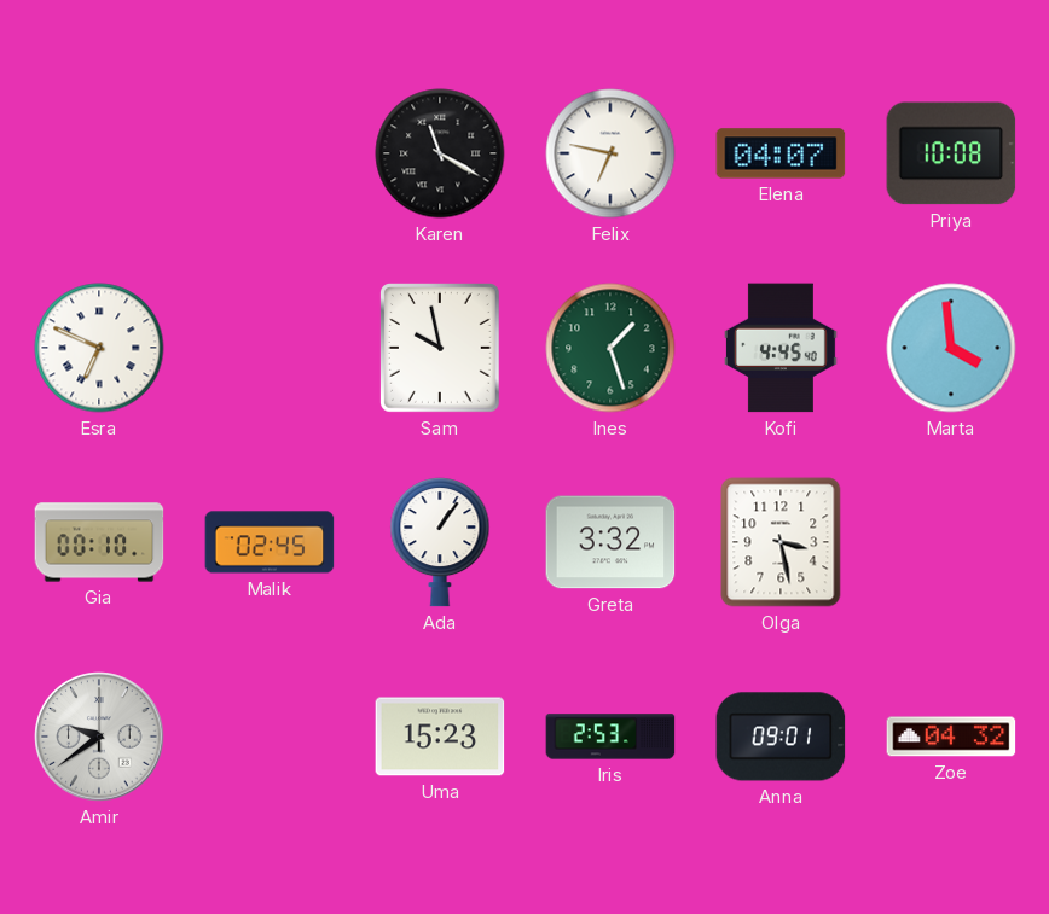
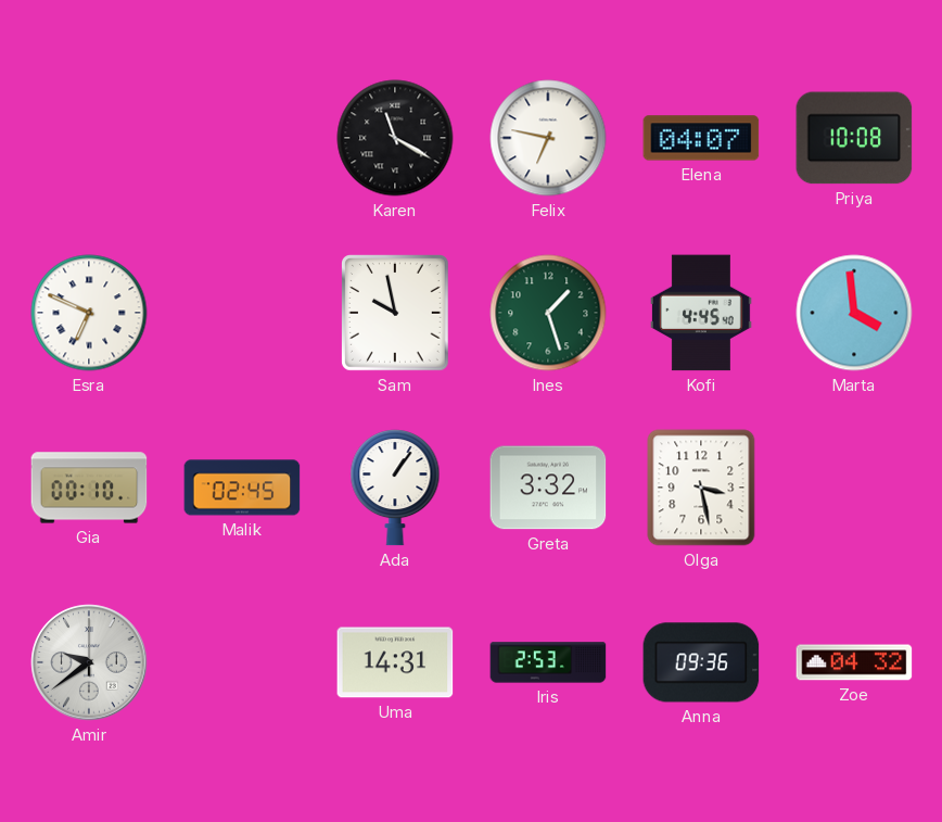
Uma: 15:23 -> 14:31
Anna: 09:01 -> 09:36
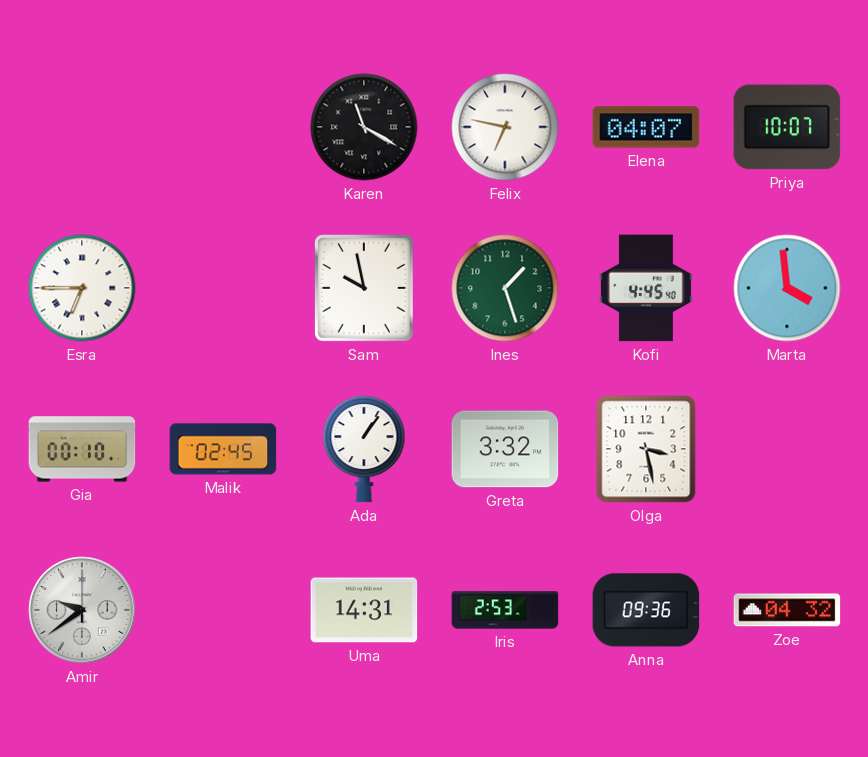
Priya: 10:08 -> 10:07
Esra: 6:49 -> 6:45
